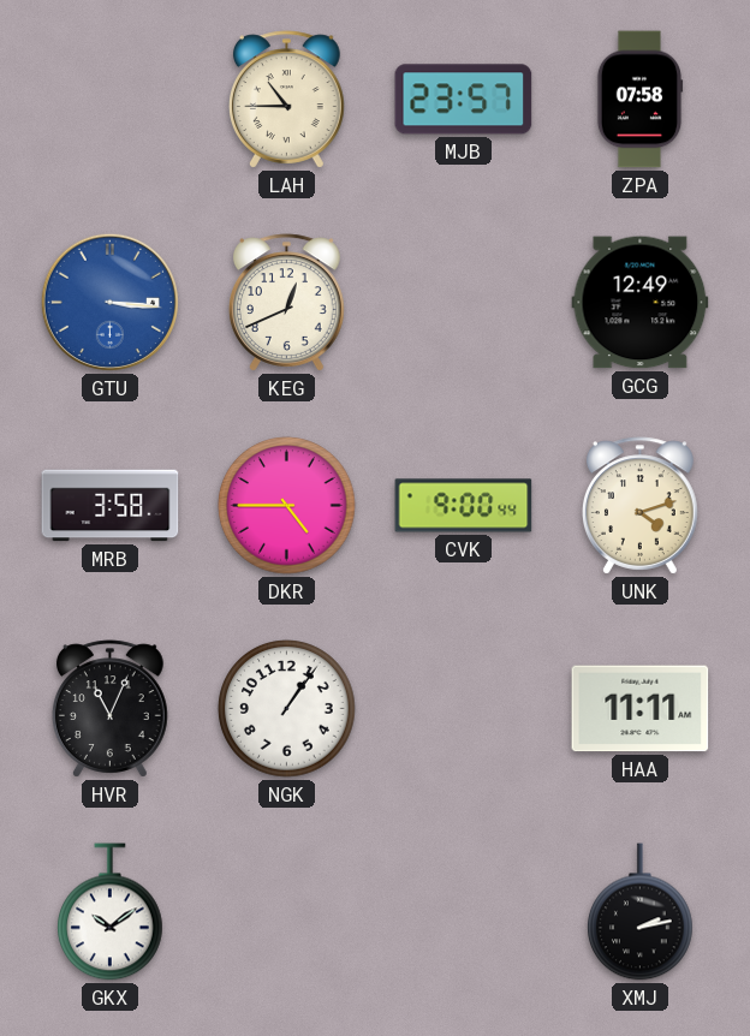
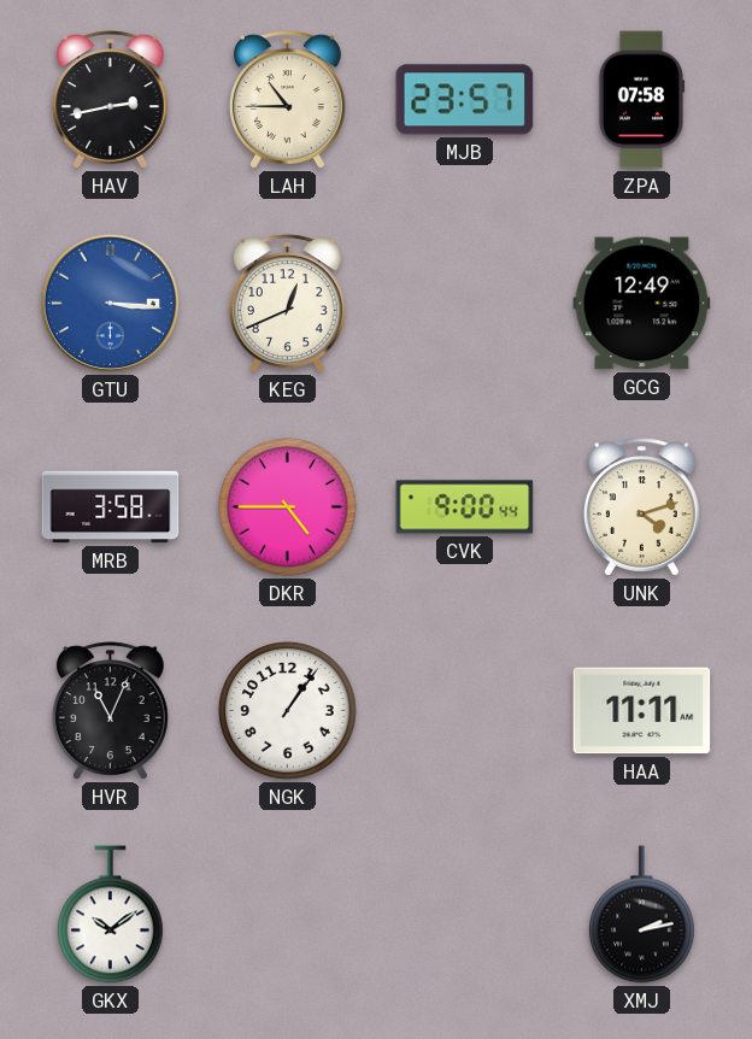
HAV: none -> 2:43
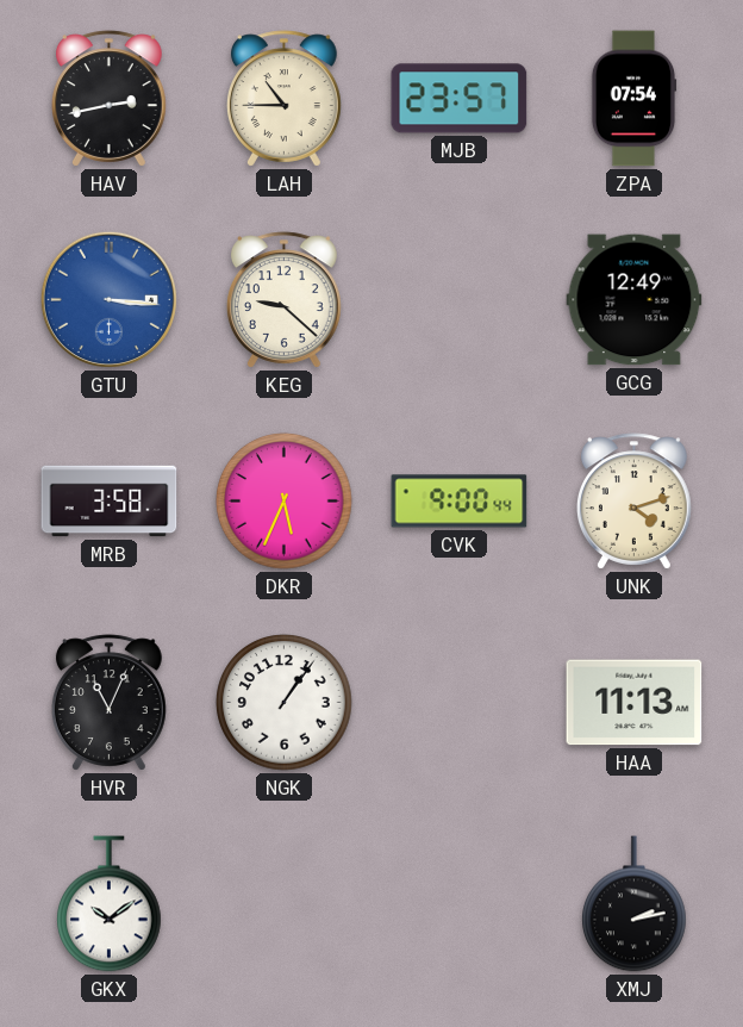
ZPA: 07:58 -> 07:54
KEG: 12:41 -> 9:22
DKR: 4:45 -> 5:34
HAA: 11:11 -> 11:13
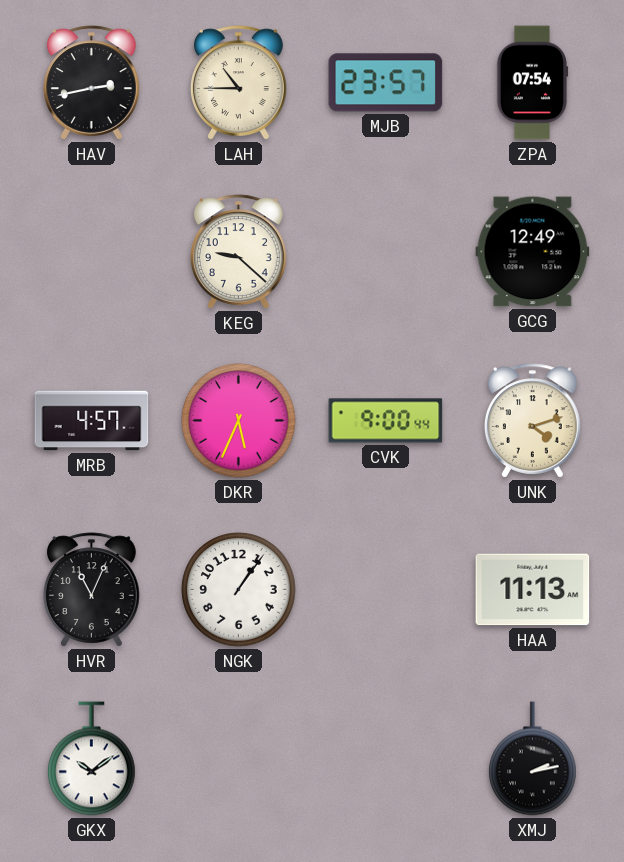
GTU: 3:16 -> none
MRB: 3:58 -> 4:57
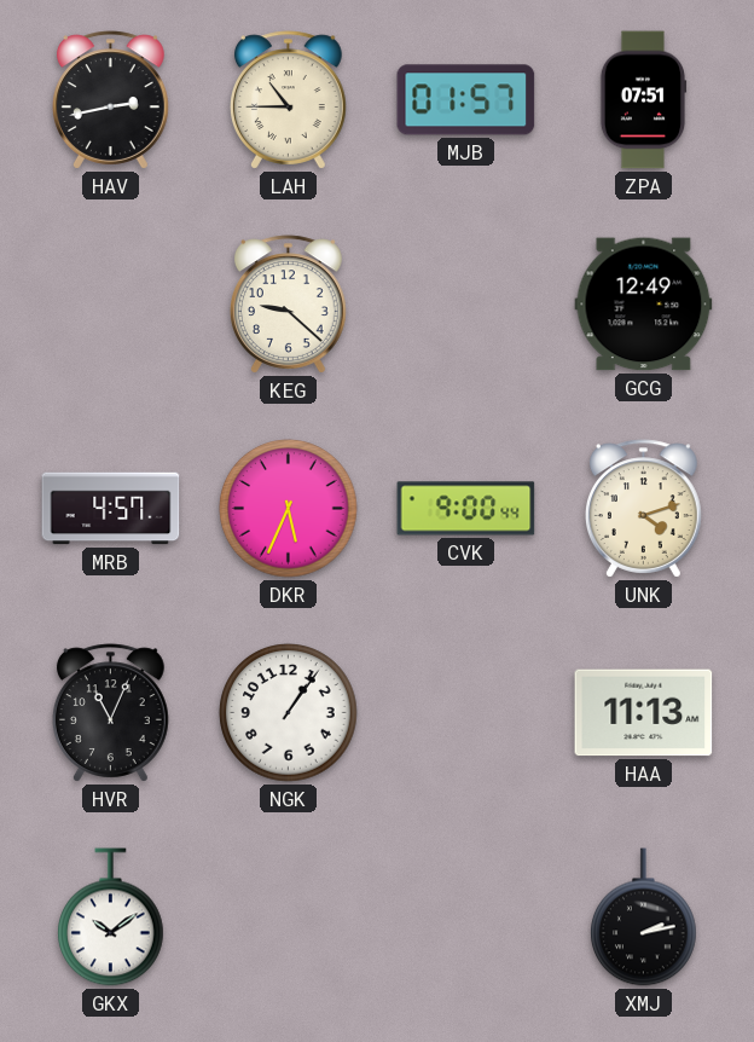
MJB: 23:57 -> 01:57
ZPA: 07:54 -> 07:51
